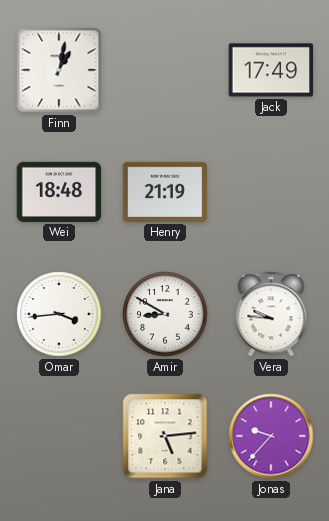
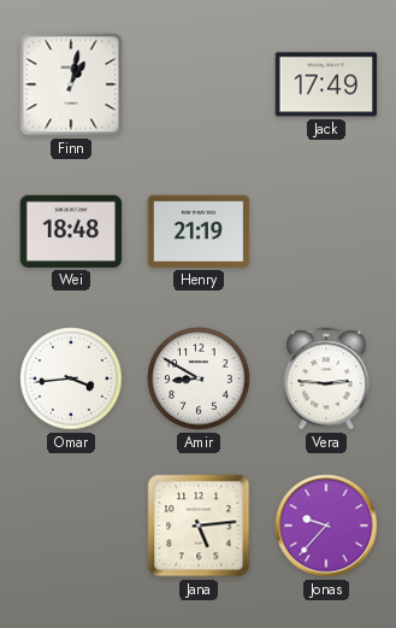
Vera: 9:46 -> 2:46
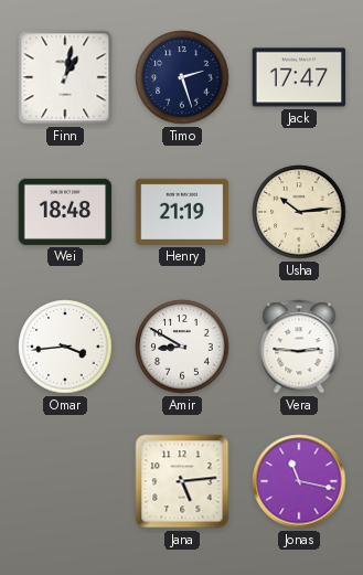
Timo: none -> 2:27
Jack: 17:49 -> 17:47
Usha: none -> 10:14
Jonas: 9:37 -> 11:17
